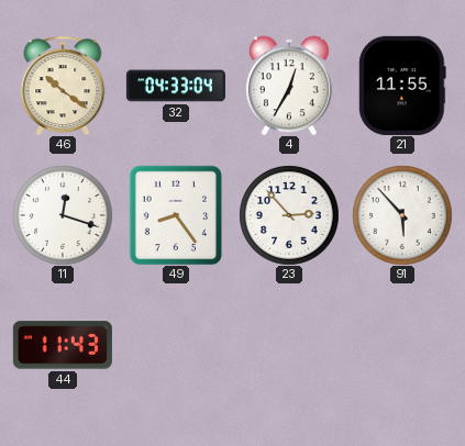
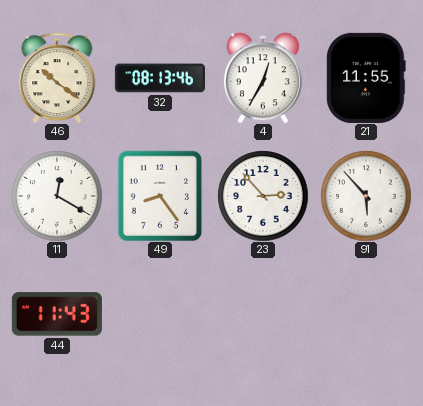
32: 04:33 -> 08:13
11: 12:18 -> 12:20
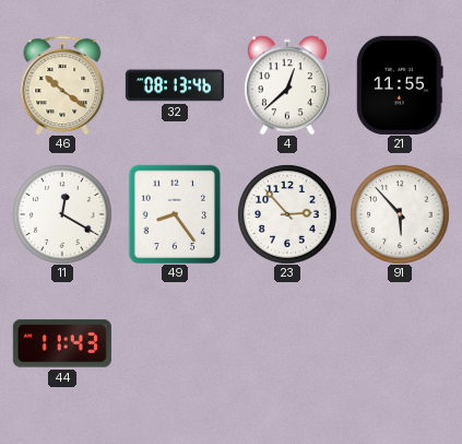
4: 12:35 -> 12:38
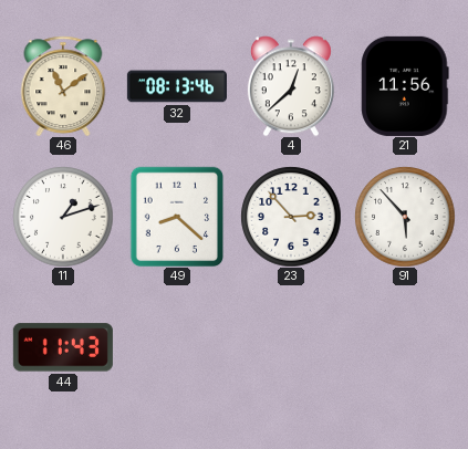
46: 10:21 -> 11:09
21: 11:55 -> 11:56
11: 12:20 -> 1:12
49: 8:24 -> 8:22
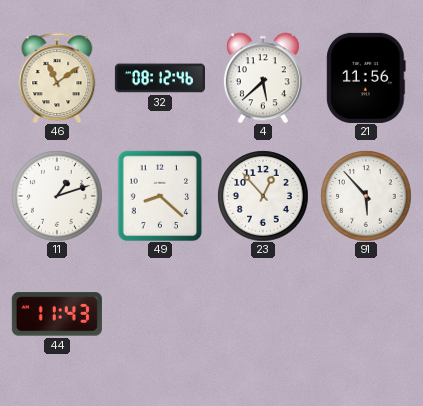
32: 08:13 -> 08:12
4: 12:38 -> 5:38
23: 2:53 -> 12:53
